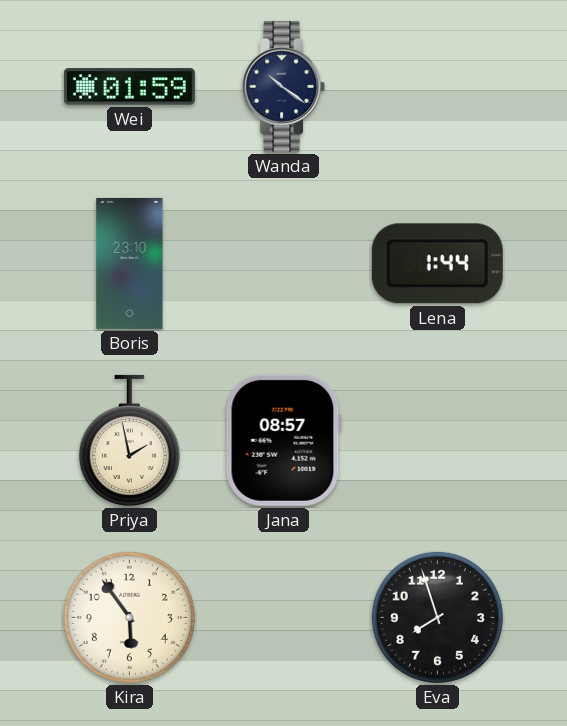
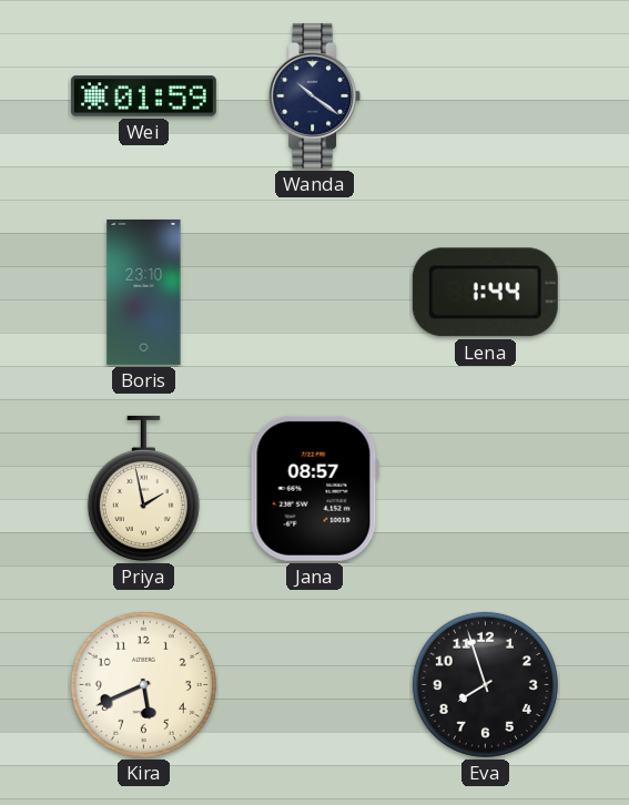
Kira: 5:54 -> 5:41
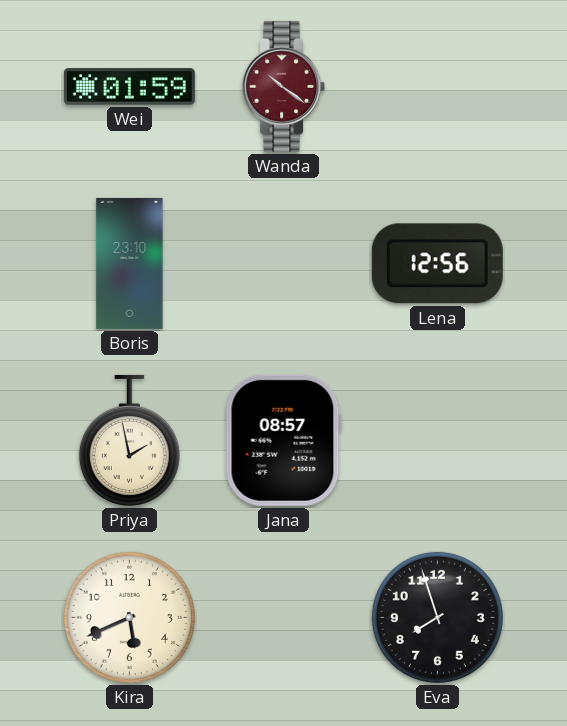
Wanda dial: navy -> burgundy
Lena: 1:44 -> 12:56
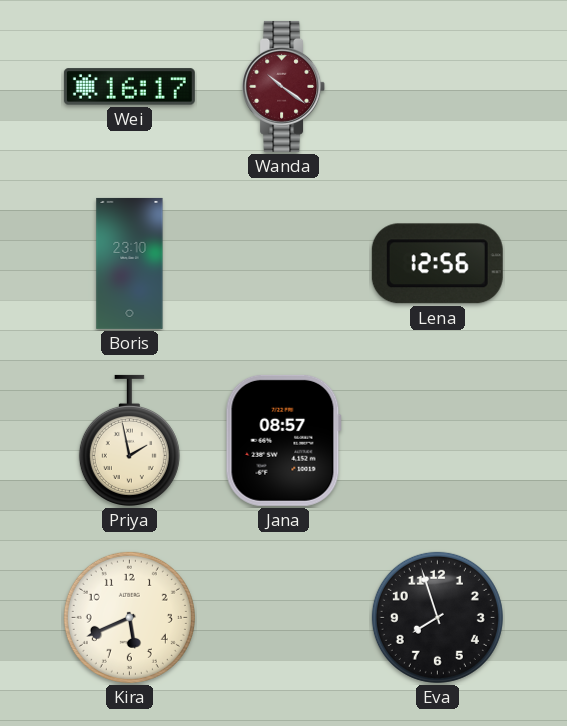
Wei: 01:59 -> 16:17
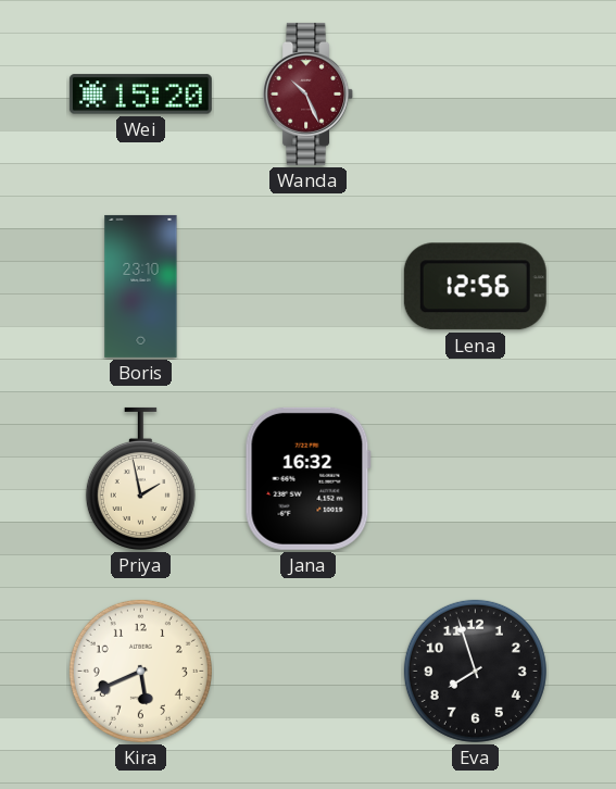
Wei: 16:17 -> 15:20
Wanda: 10:21 -> 10:26
Jana: 08:57 -> 16:32
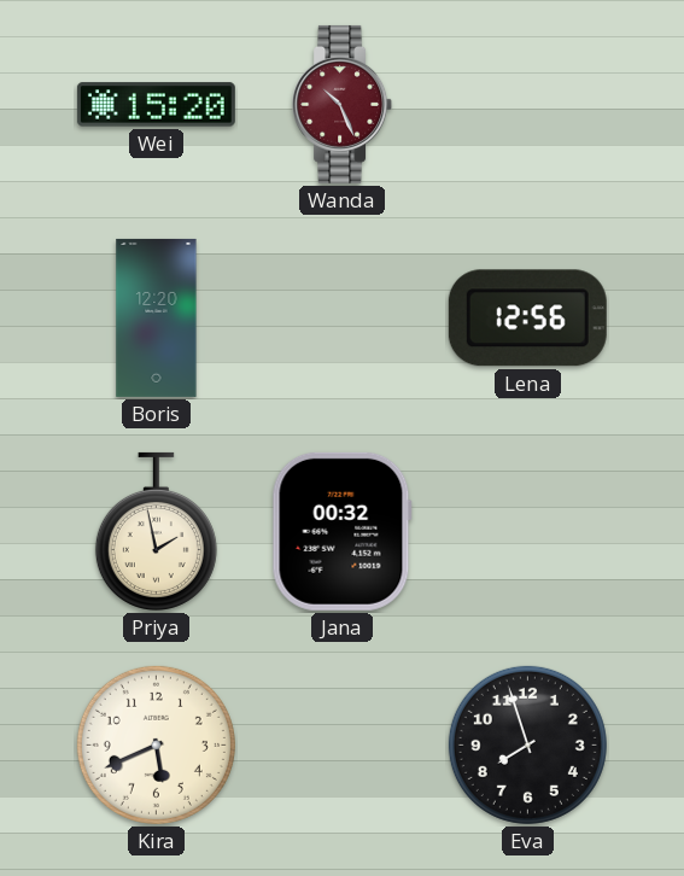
Boris: 23:10 -> 12:20
Jana: 16:32 -> 00:32
